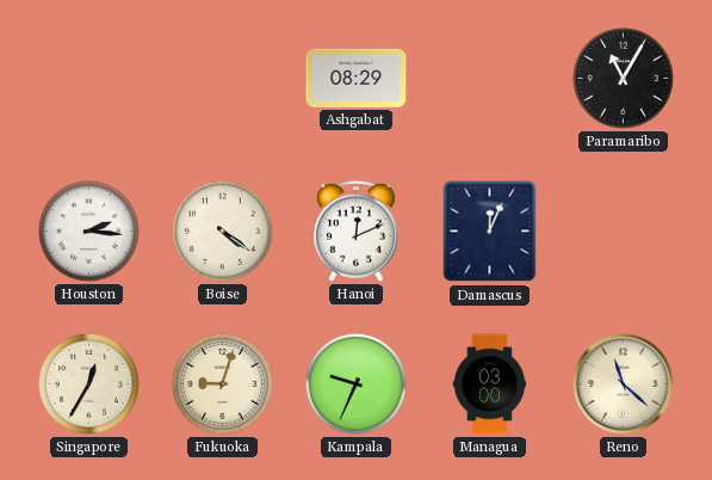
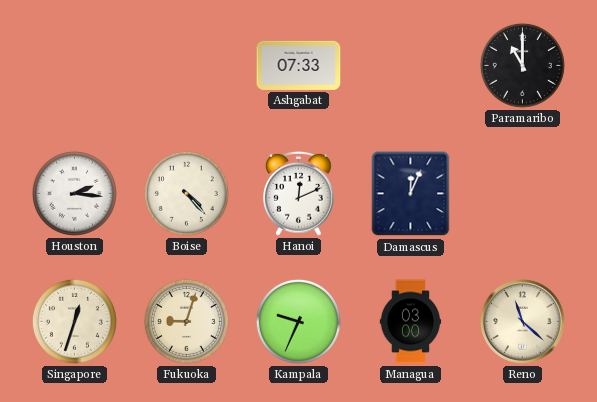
Ashgabat: 08:29 -> 07:33
Paramaribo: 11:05 -> 11:00
Boise: 4:21 -> 4:23
Singapore: 12:35 -> 12:33
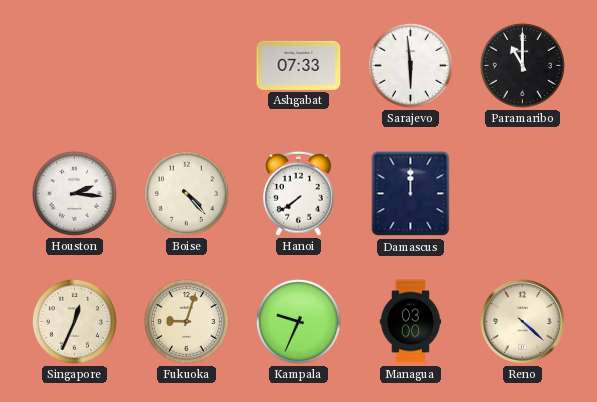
Sarajevo: none -> 5:59
Hanoi: 12:11 -> 7:39
Damascus: 12:04 -> 12:00
Singapore: 12:33 -> 12:34
Reno: 11:22 -> 4:22
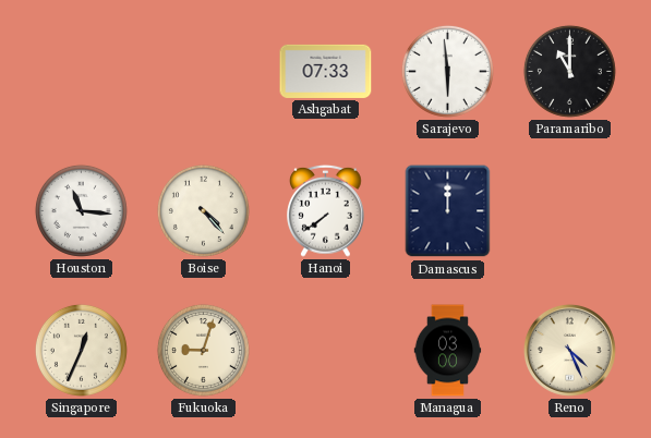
Houston: 2:16 -> 11:16
Kampala: 9:34 -> none
Reno: 4:22 -> 4:26
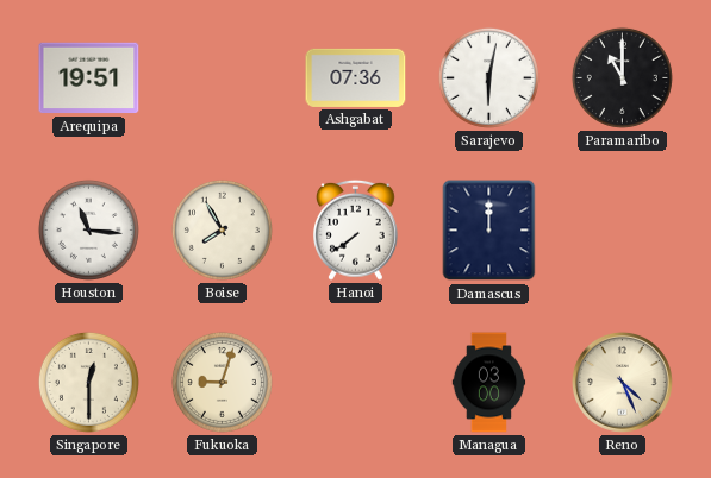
Arequipa: none -> 19:51
Ashgabat: 07:33 -> 07:36
Sarajevo: 5:59 -> 6:02
Boise: 4:23 -> 7:55
Singapore: 12:34 -> 12:30
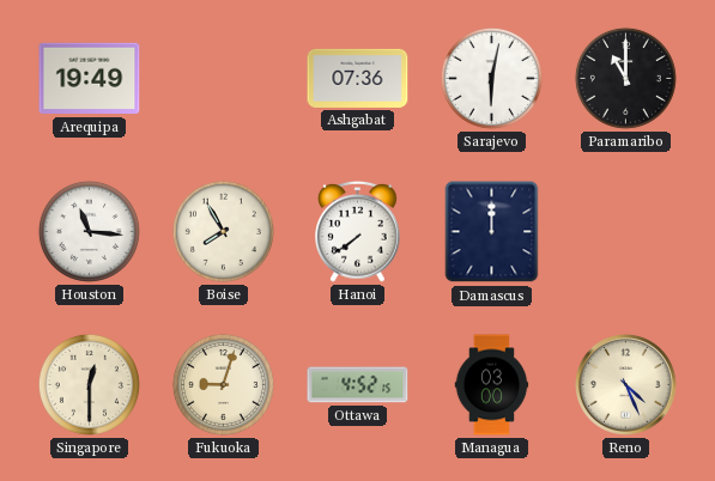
Arequipa: 19:51 -> 19:49
Ottawa: none -> 4:52
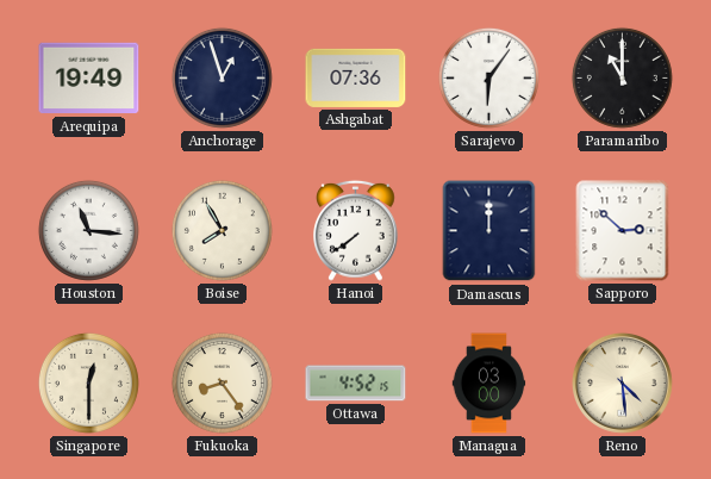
Anchorage: none -> 12:57
Sarajevo: 6:02 -> 6:06
Sapporo: none -> 2:52
Fukuoka: 9:03 -> 8:24
Reno: 4:26 -> 4:29
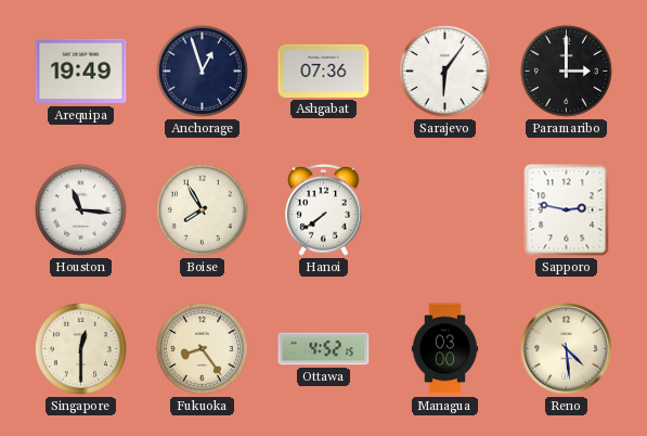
Paramaribo: 11:00 -> 3:00
Damascus: 12:00 -> none
Sapporo: 2:52 -> 2:47
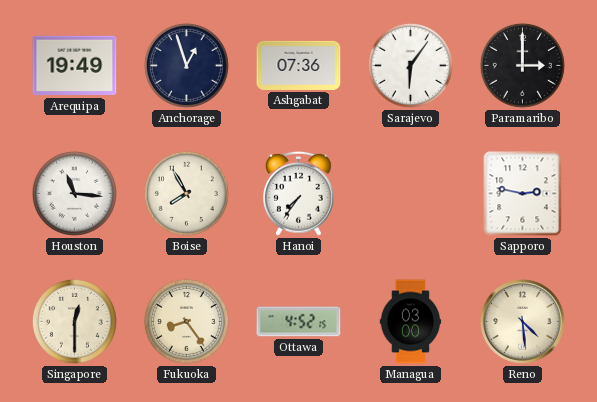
Hanoi: 7:39 -> 7:36
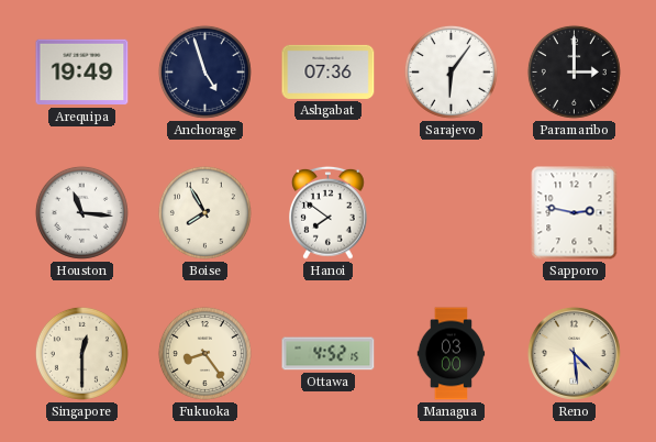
Anchorage: 12:57 -> 4:57
Hanoi: 7:36 -> 7:51
